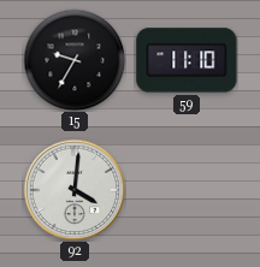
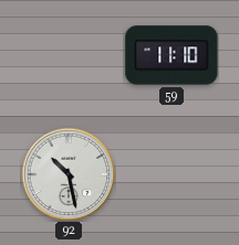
15: 9:35 -> none
92: 4:01 -> 10:28
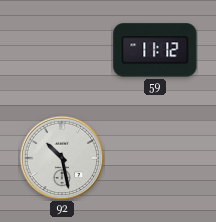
59: 11:10 -> 11:12
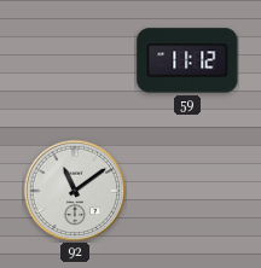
92: 10:28 -> 11:09
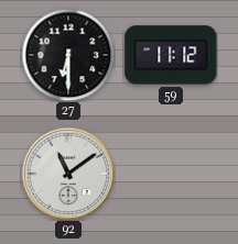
27: none -> 6:30
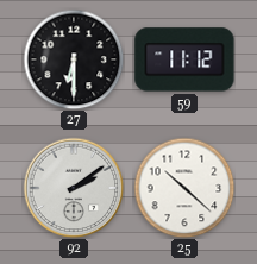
92: 11:09 -> 2:09
25: none -> 10:22
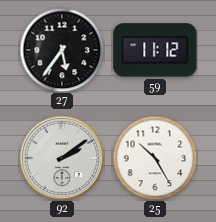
27: 6:30 -> 5:36
25: 10:22 -> 10:25
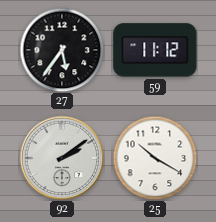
25: 10:25 -> 10:20
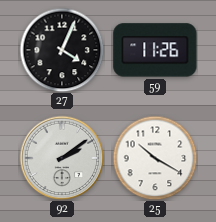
27: 5:36 -> 4:04
59: 11:12 -> 11:26
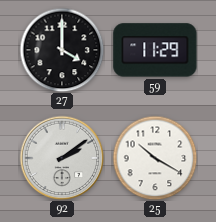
27: 4:04 -> 4:00
59: 11:26 -> 11:29
